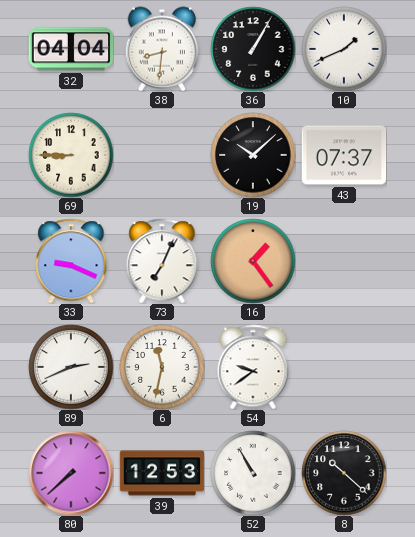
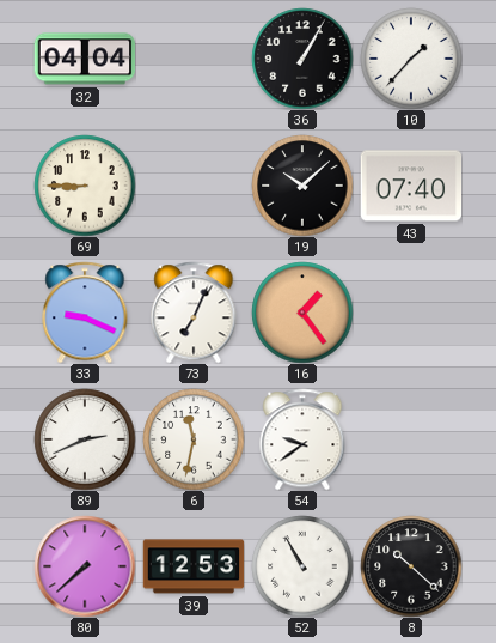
38: 8:31 -> none
10: 1:41 -> 1:37
43: 07:37 -> 07:40
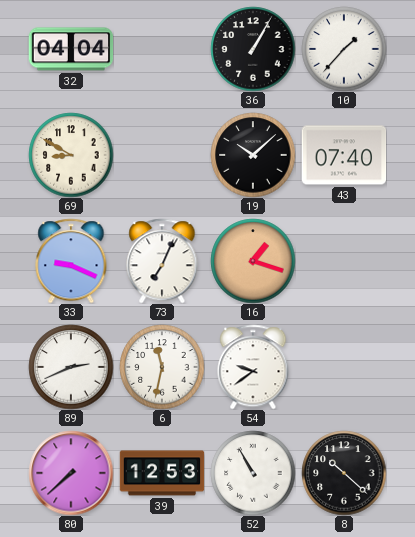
69: 8:45 -> 8:50
16: 1:24 -> 1:18
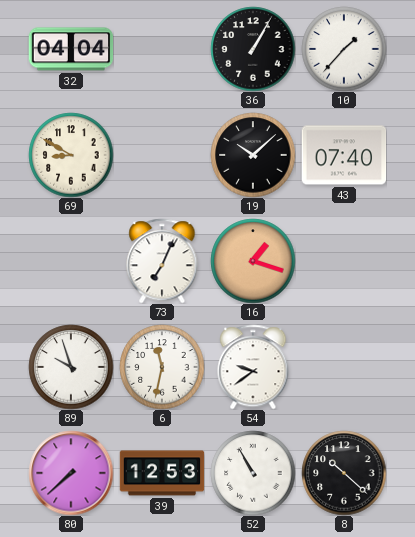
33: 9:19 -> none
89: 2:41 -> 9:57
